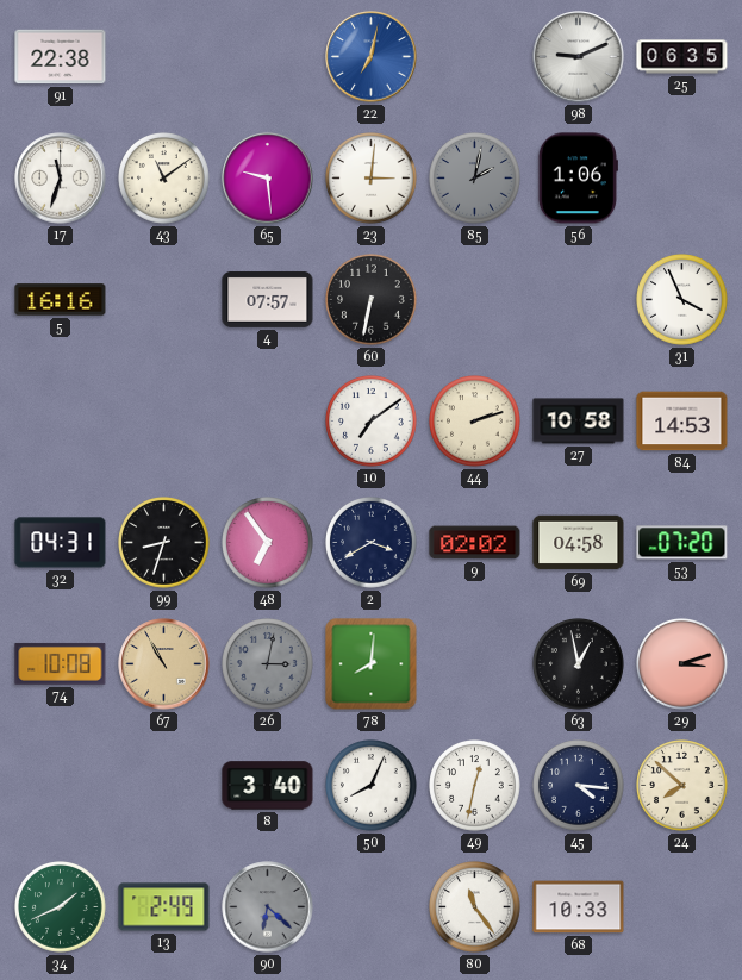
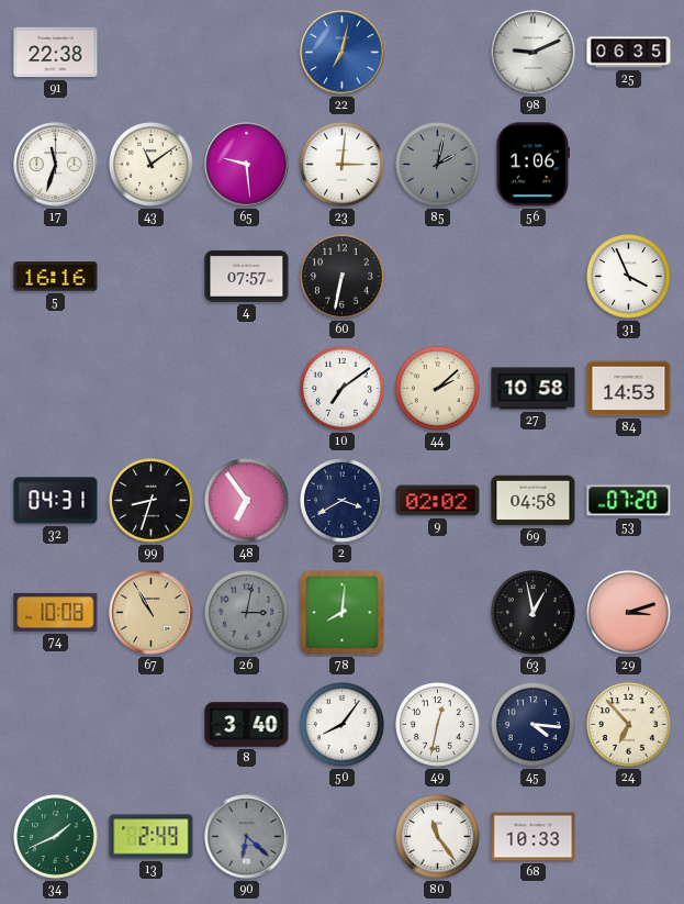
44: 2:12 -> 2:08
50: 8:04 -> 8:06
24: 7:52 -> 6:53
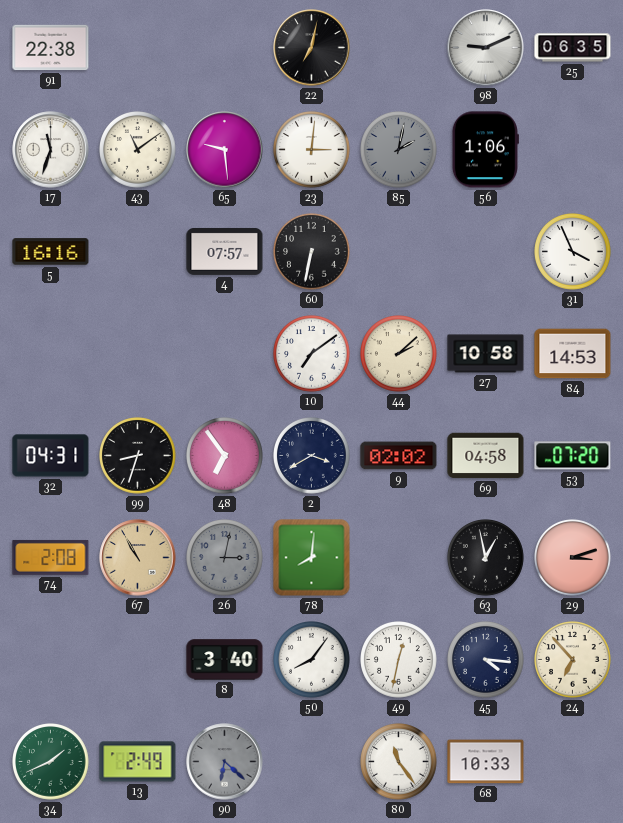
22 dial: blue -> black
74: 10:08 -> 2:08
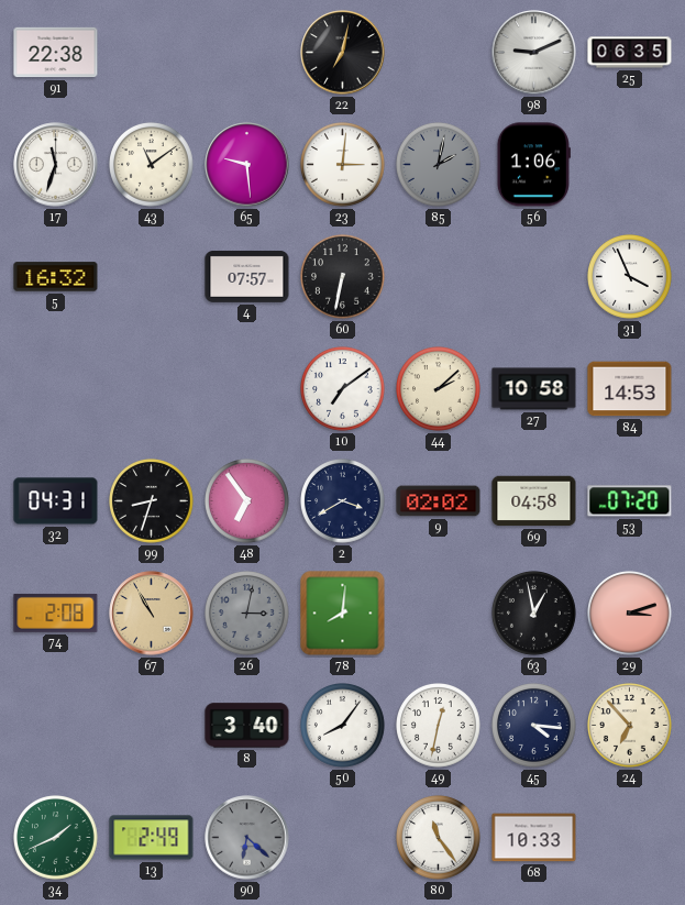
5: 16:16 -> 16:32
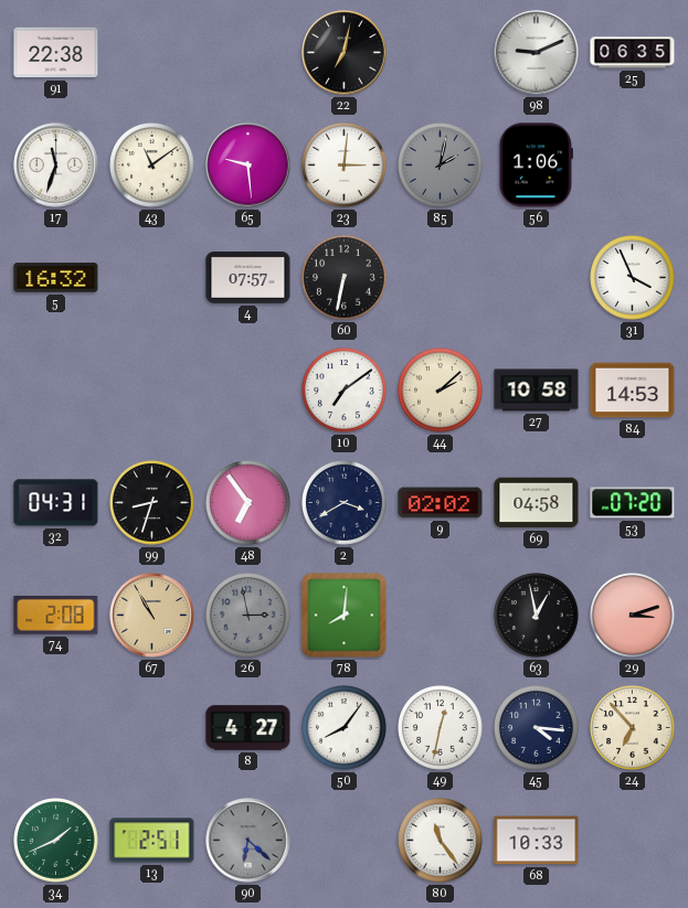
26: 3:02 -> 2:58
8: 3:40 -> 4:27
13: 2:49 -> 2:51
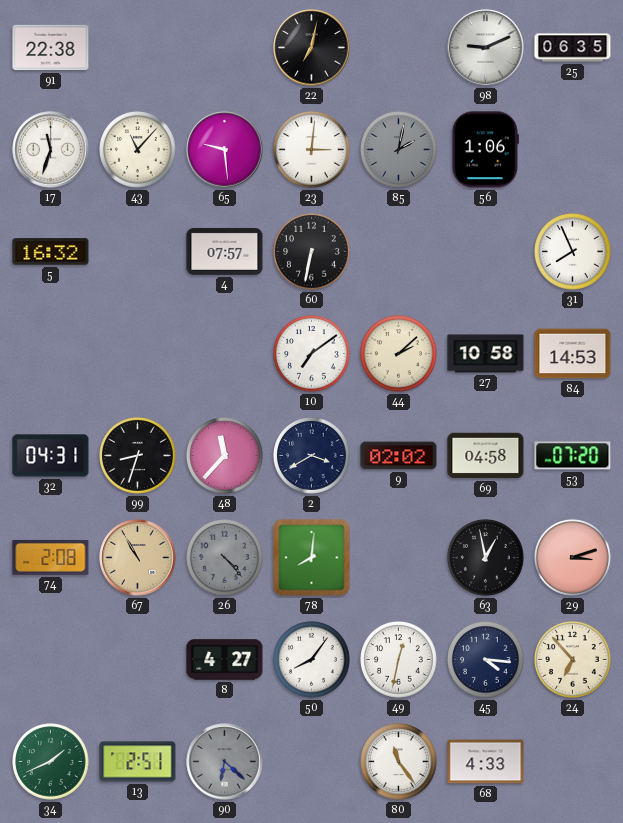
43: 11:09 -> 11:07
31: 3:56 -> 7:56
48: 6:54 -> 11:37
26: 2:58 -> 4:23
68: 10:33 -> 4:33
